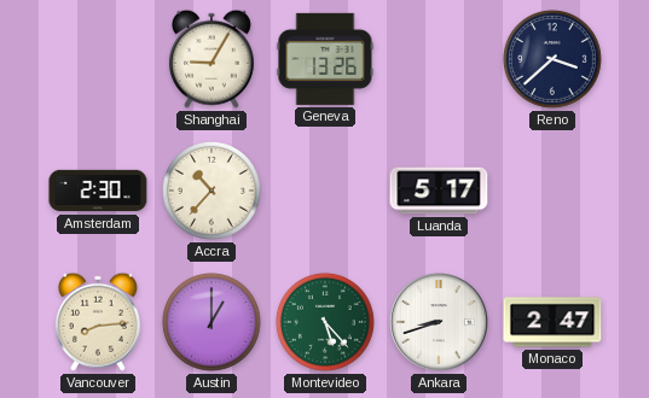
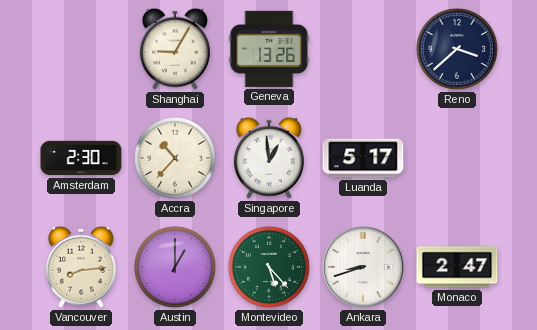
Singapore: none -> 12:59
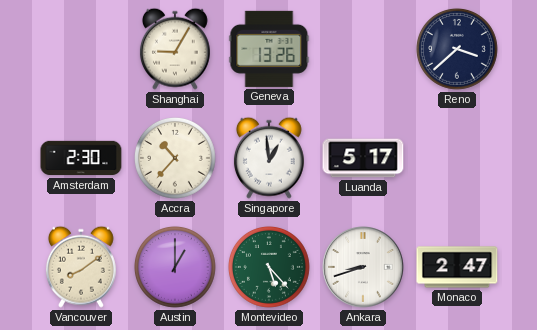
Vancouver: 8:14 -> 8:09
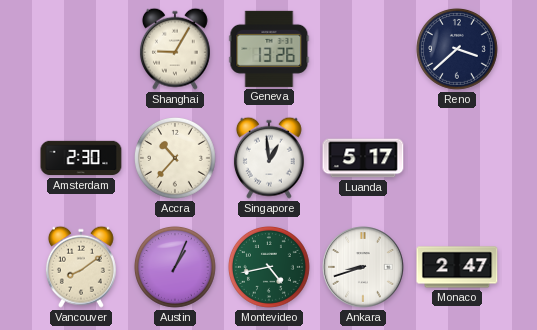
Austin: 1:00 -> 1:04
Montevideo: 5:23 -> 4:43
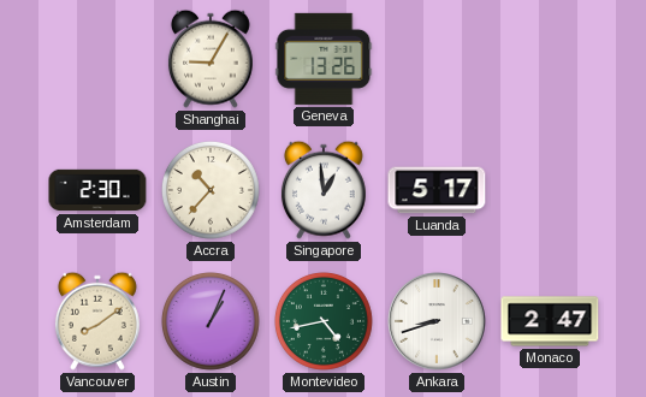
Reno: 3:38 -> none
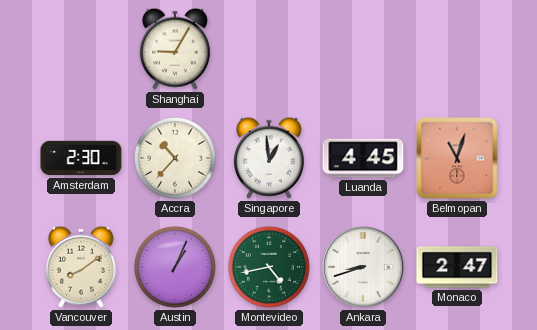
Geneva: 13:26 -> none
Luanda: 5:17 -> 4:45
Belmopan: none -> 11:03
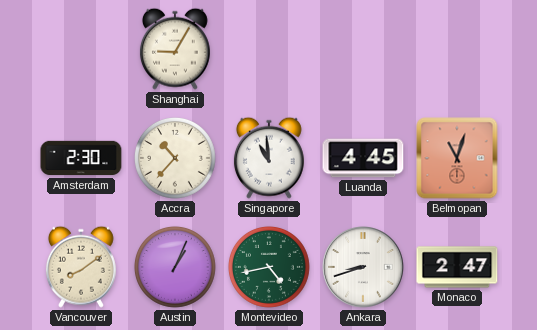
Singapore: 12:59 -> 10:59
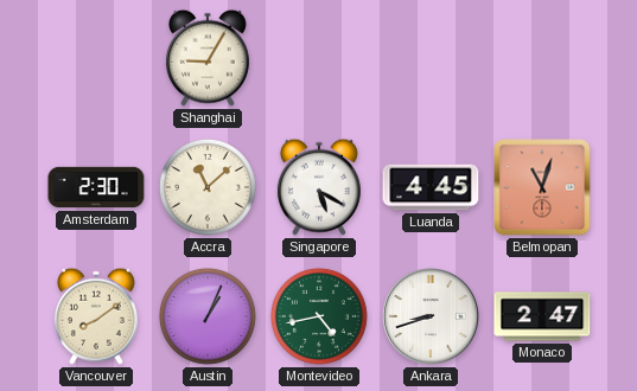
Accra: 10:37 -> 11:08
Singapore: 10:59 -> 5:20
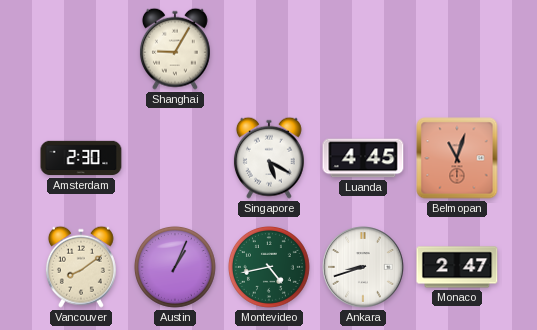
Accra: 11:08 -> none
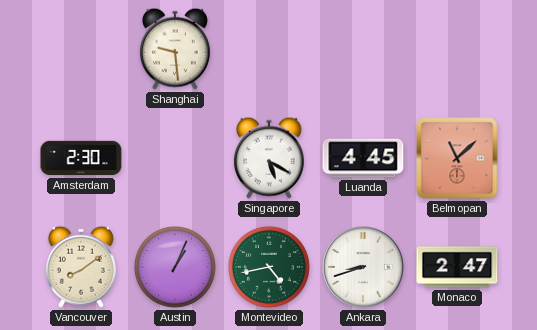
Shanghai: 9:05 -> 9:29
Belmopan: 11:03 -> 11:08
